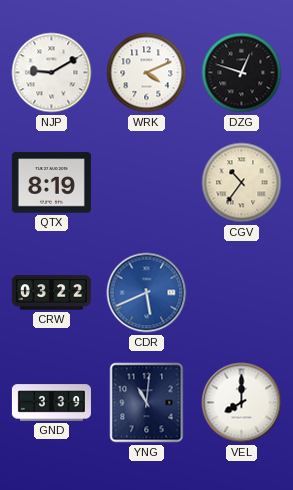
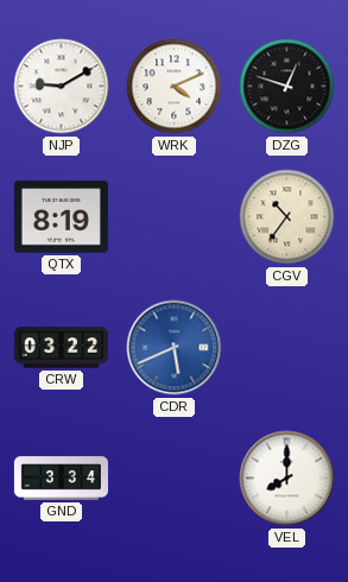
GND: 3:39 -> 3:34
YNG: 11:01 -> none
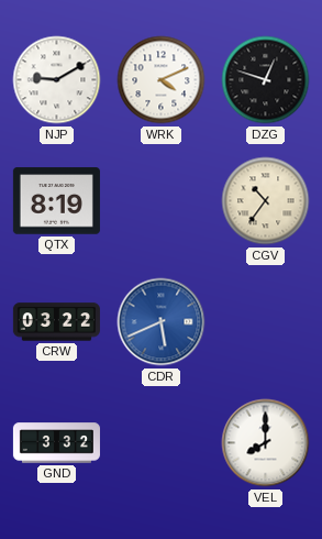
GND: 3:34 -> 3:32
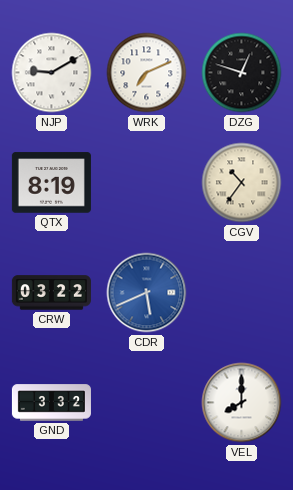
WRK: 4:11 -> 7:11
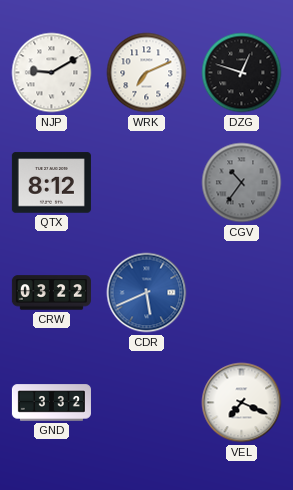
QTX: 8:19 -> 8:12
CGV dial: cream -> grey
VEL: 8:00 -> 7:19
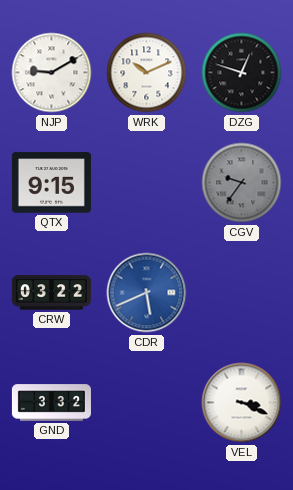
WRK: 7:11 -> 10:11
QTX: 8:12 -> 9:15
CGV: 10:36 -> 9:36
VEL: 7:19 -> 3:19
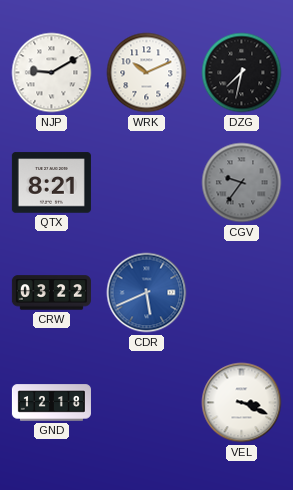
DZG: 12:48 -> 7:32
QTX: 9:15 -> 8:21
GND: 3:32 -> 12:18
